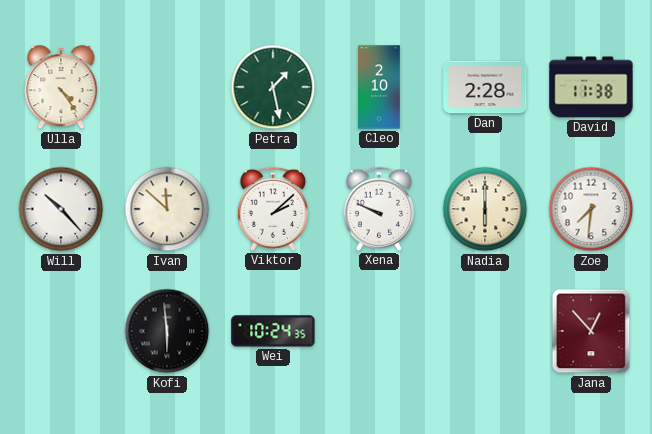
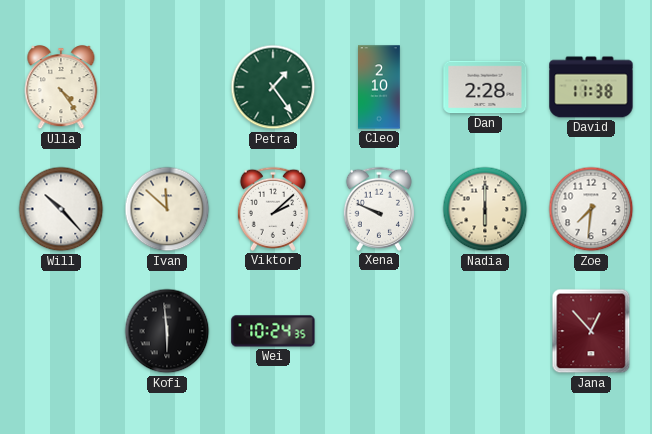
Petra: 1:28 -> 1:24
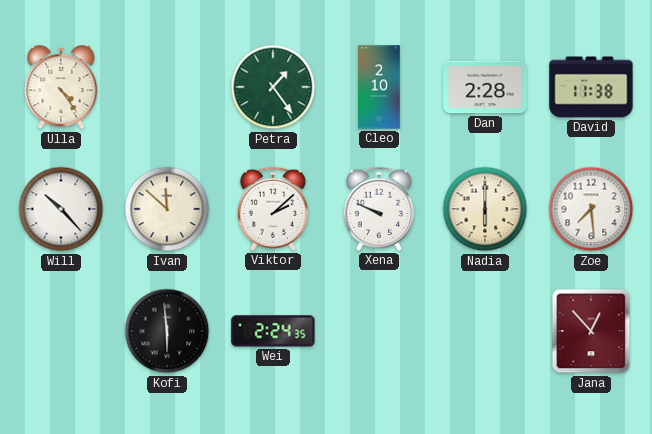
Zoe: 7:31 -> 7:29
Wei: 10:24 -> 2:24
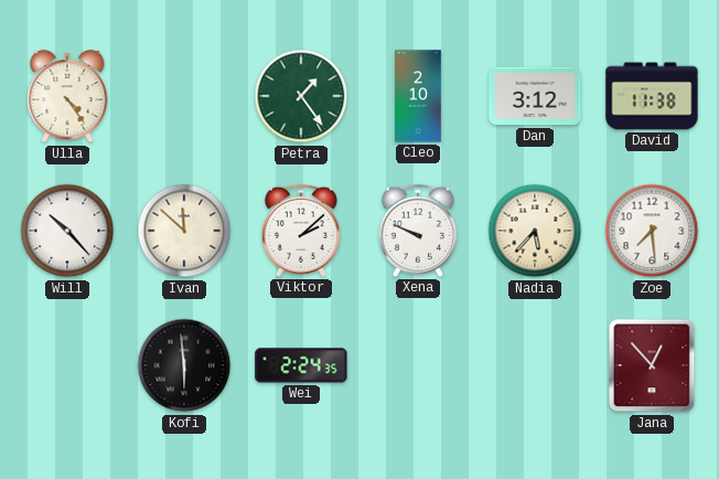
Dan: 2:28 -> 3:12
Nadia: 6:00 -> 5:37
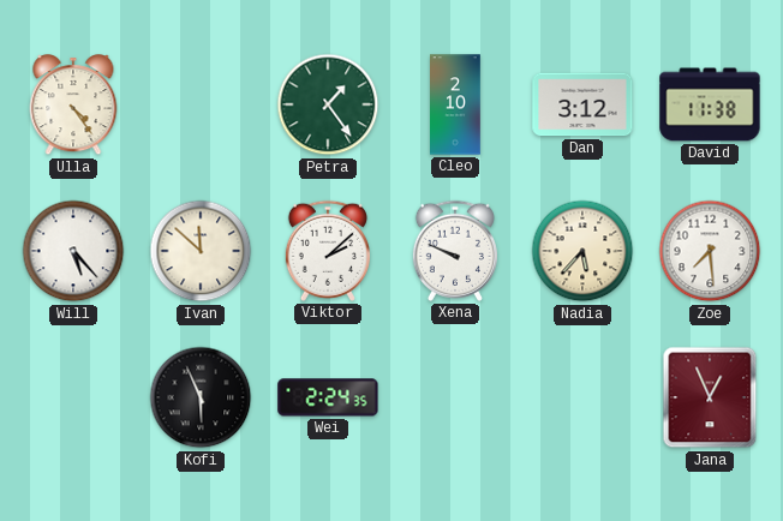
Will: 10:23 -> 5:23
Kofi: 5:59 -> 5:56
Jana: 12:53 -> 12:56
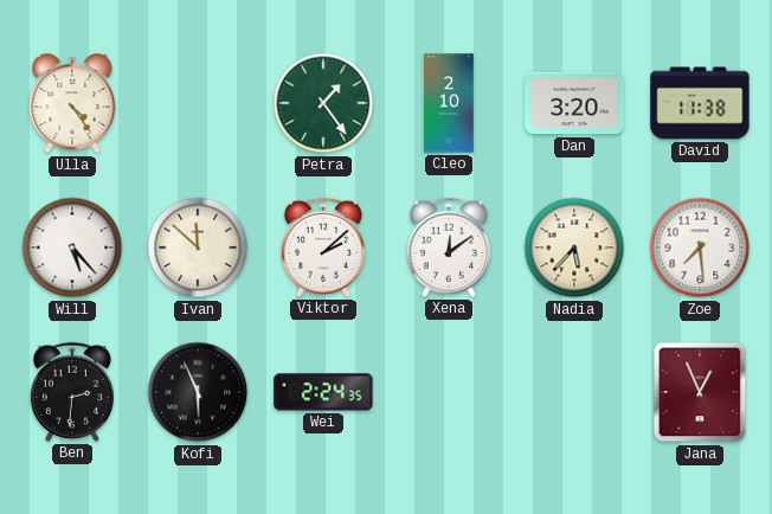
Dan: 3:12 -> 3:20
Xena: 9:49 -> 12:09
Ben: none -> 2:31
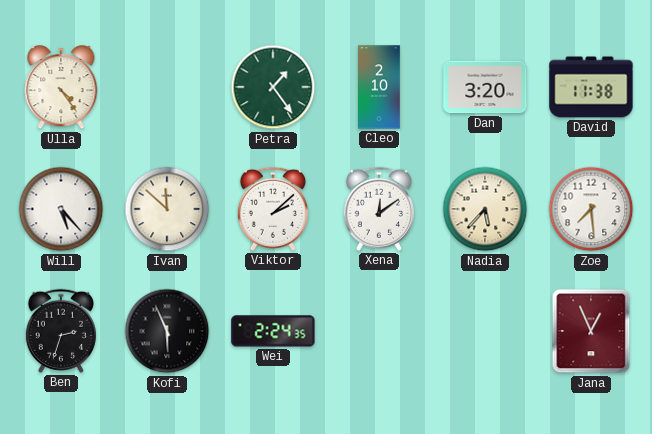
Ben: 2:31 -> 2:33
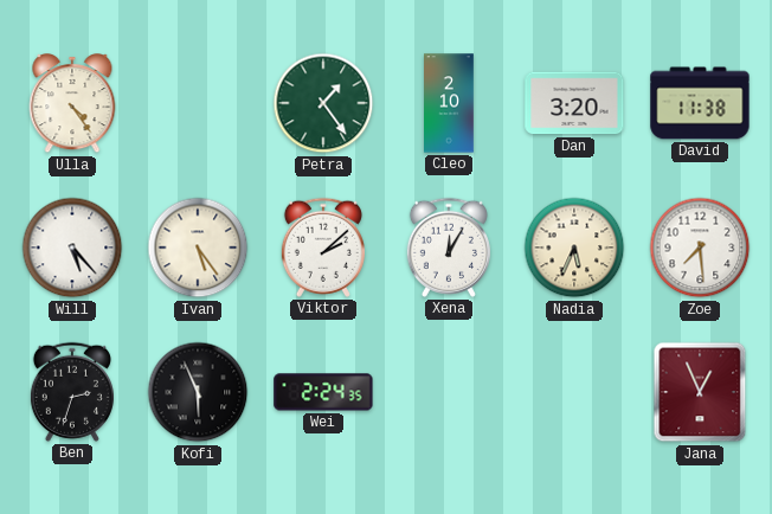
Ivan: 11:52 -> 5:24
Xena: 12:09 -> 12:05
Nadia: 5:37 -> 5:34
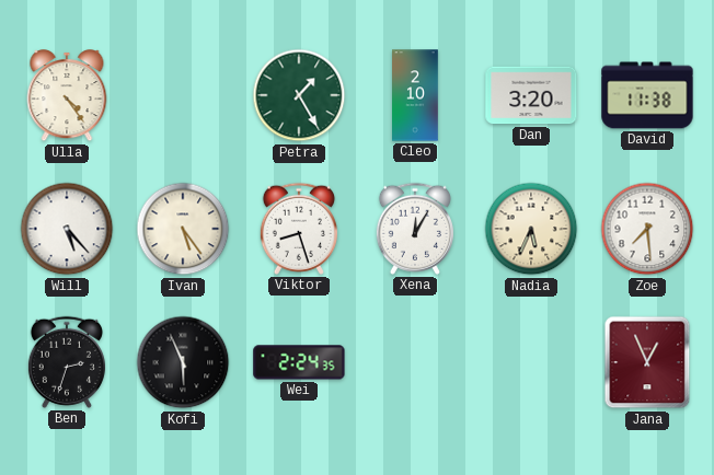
Petra: 1:24 -> 1:25
Viktor: 2:08 -> 8:27
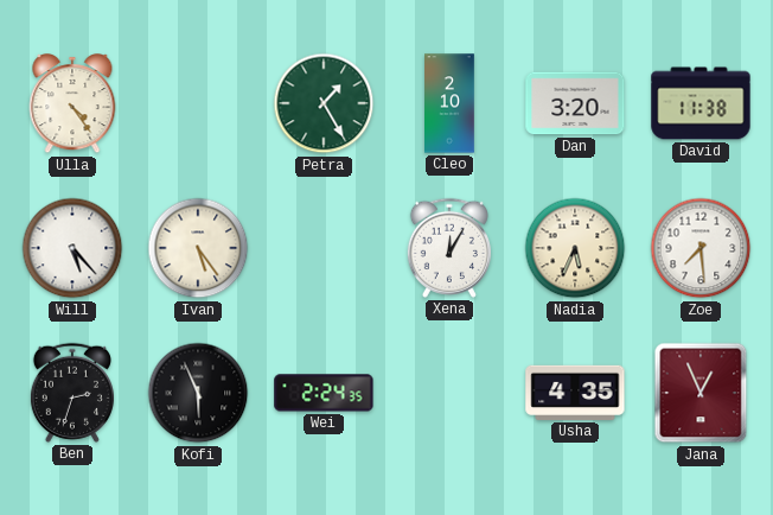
Viktor: 8:27 -> none
Usha: none -> 4:35
